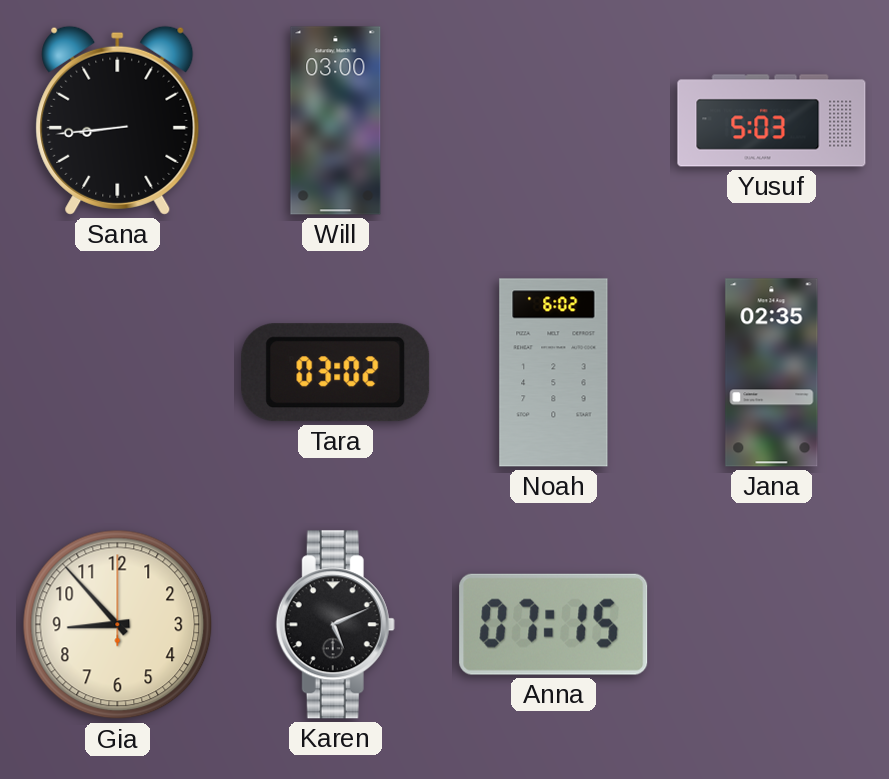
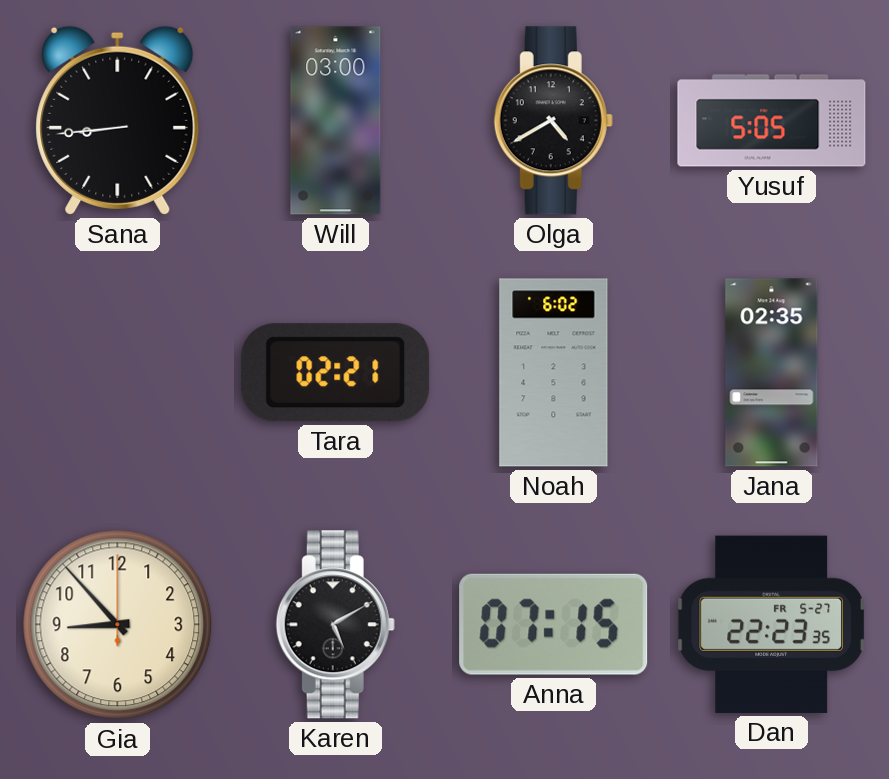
Olga: none -> 4:40
Yusuf: 5:03 -> 5:05
Tara: 03:02 -> 02:21
Karen: 5:11 -> 5:10
Dan: none -> 22:23
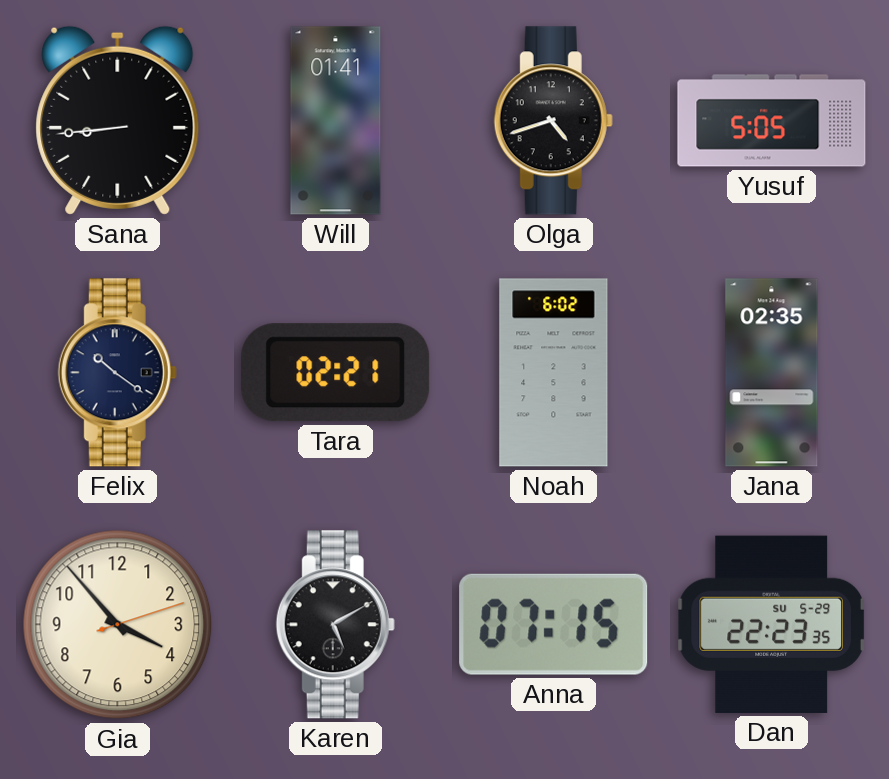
Will: 03:00 -> 01:41
Olga: 4:40 -> 4:42
Felix: none -> 10:21
Gia: 8:53 -> 3:53
Dan date: FR 5-27 -> SU 5-29
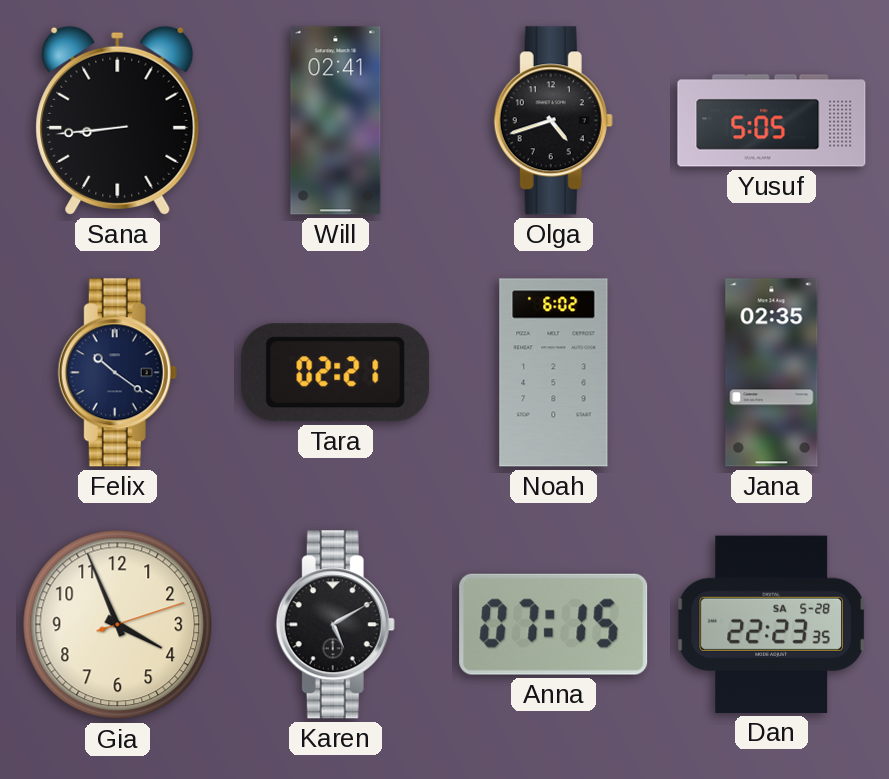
Will: 01:41 -> 02:41
Gia: 3:53 -> 3:56
Dan date: SU 5-29 -> SA 5-28
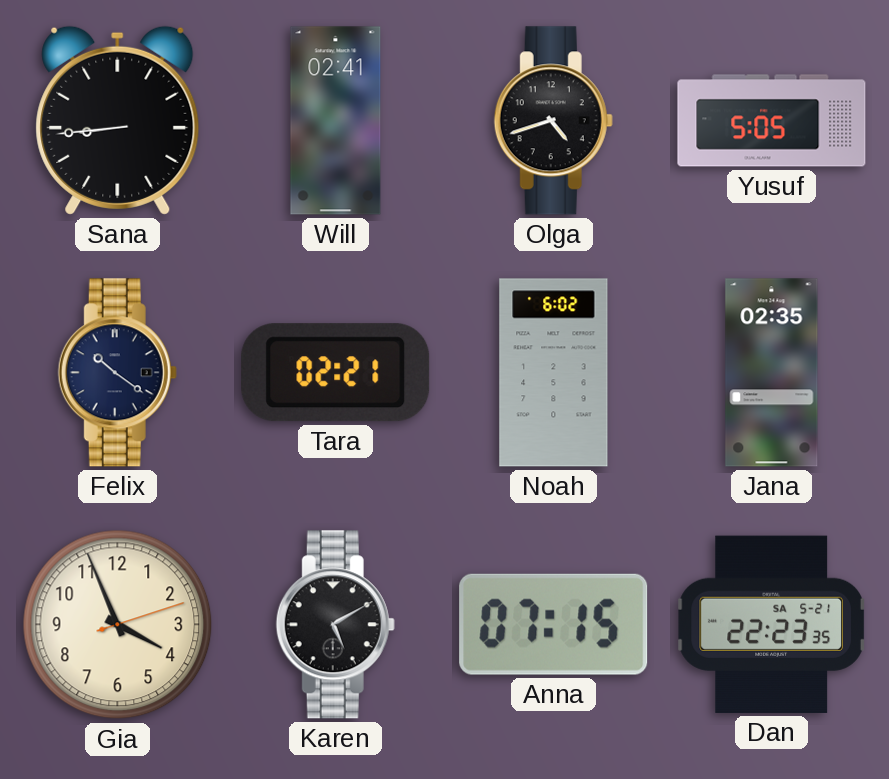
Dan date: SA 5-28 -> SA 5-21
